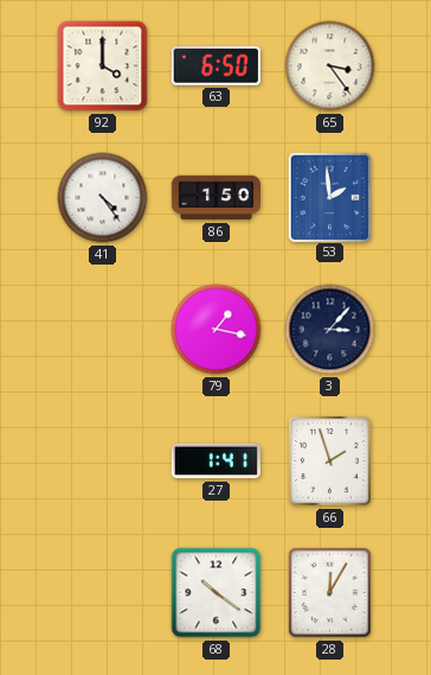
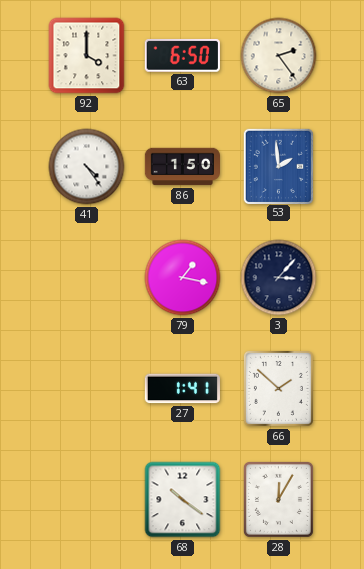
65: 3:24 -> 2:24
66: 1:57 -> 1:52
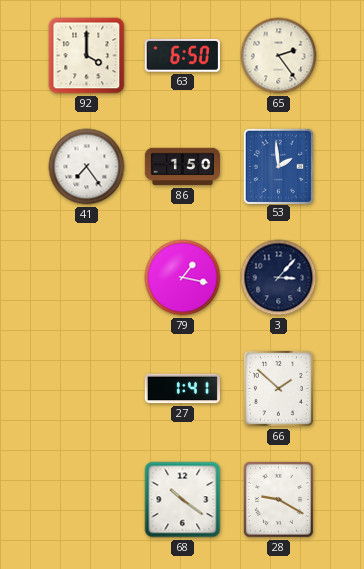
41: 4:24 -> 7:24
28: 12:05 -> 9:20
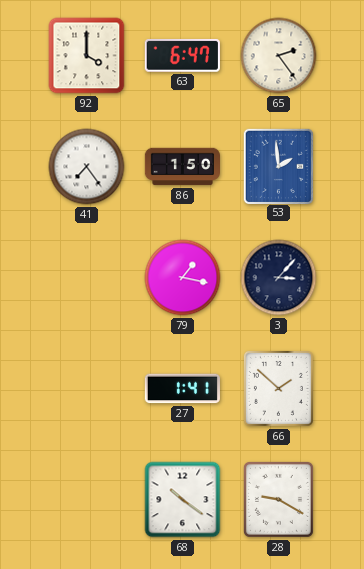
63: 6:50 -> 6:47
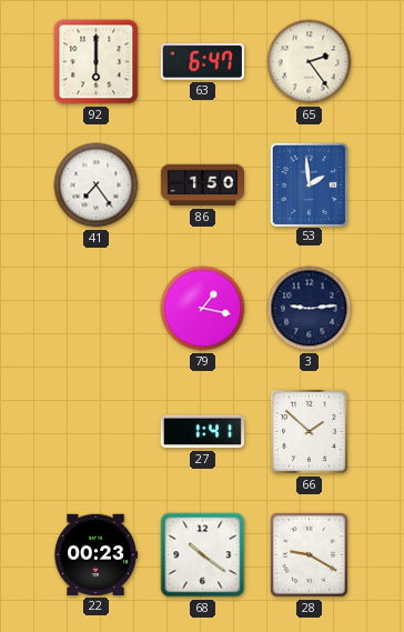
92: 4:00 -> 6:00
3: 3:07 -> 9:14
22: none -> 00:23
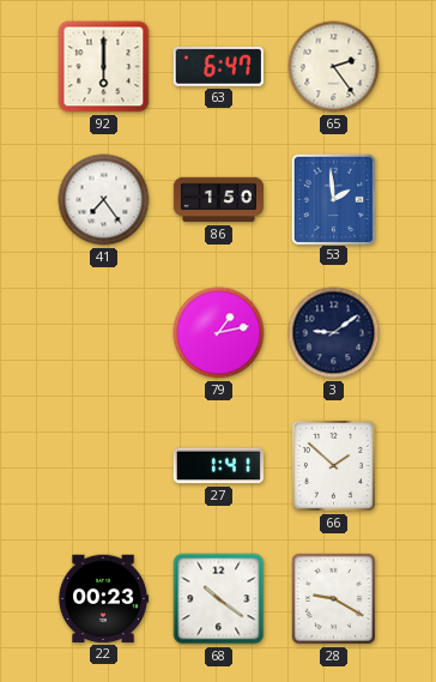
79: 1:17 -> 1:13
3: 9:14 -> 9:09
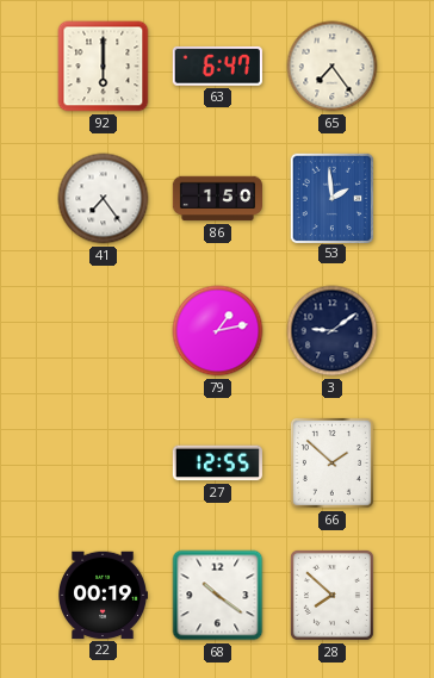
65: 2:24 -> 7:24
27: 1:41 -> 12:55
22: 00:23 -> 00:19
28: 9:20 -> 7:52
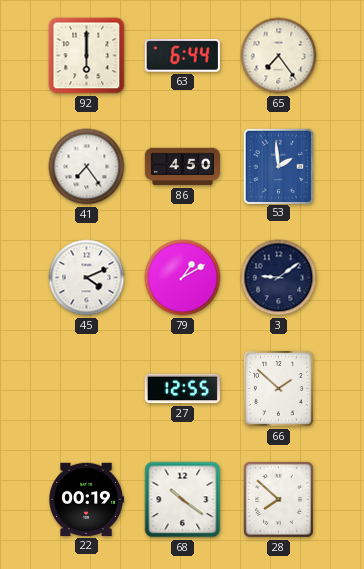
63: 6:47 -> 6:44
86: 1:50 -> 4:50
45: none -> 4:11
79: 1:13 -> 1:10
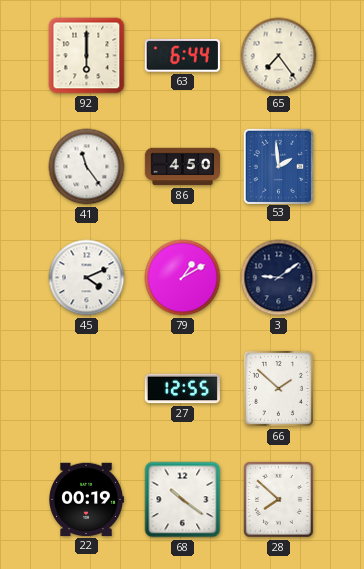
41: 7:24 -> 11:24
